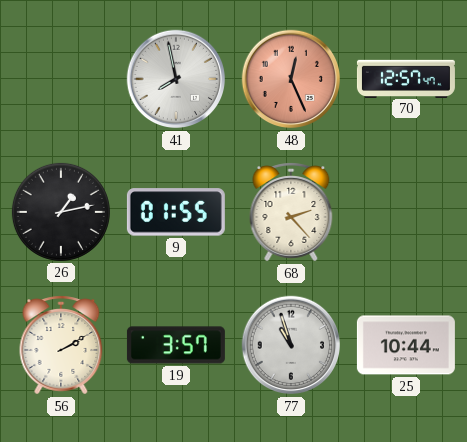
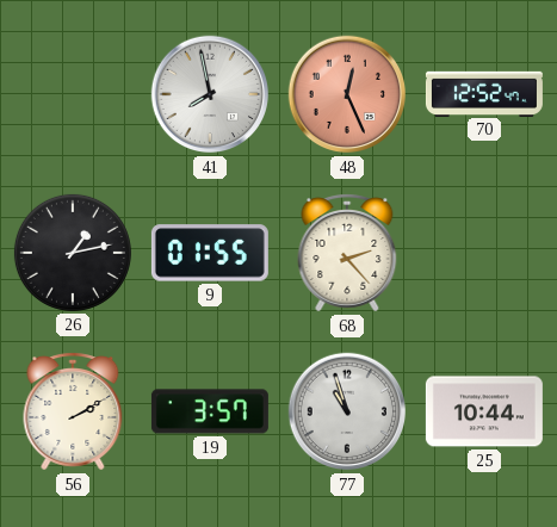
70: 12:57 -> 12:52
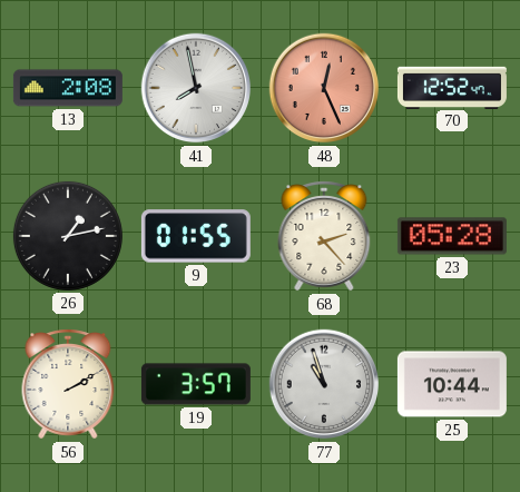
13: none -> 2:08
23: none -> 05:28
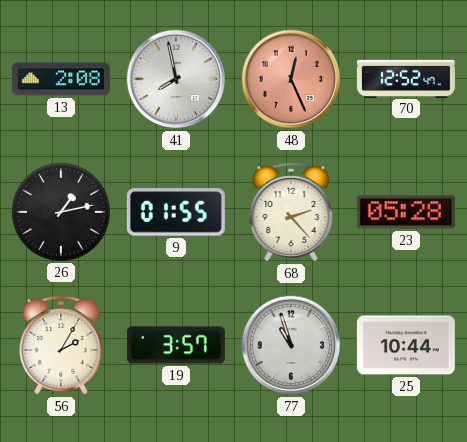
56: 2:10 -> 2:05
